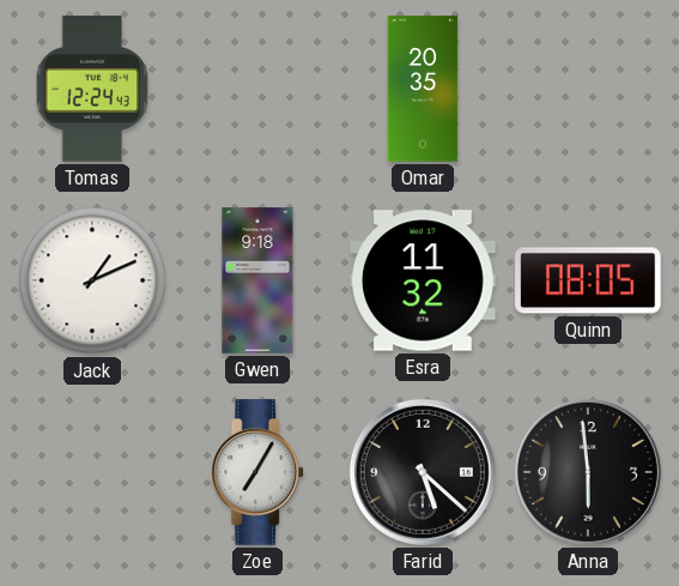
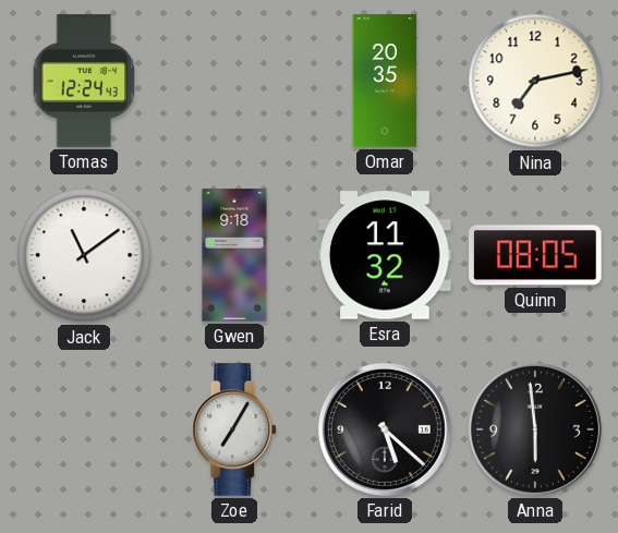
Nina: none -> 7:13
Jack: 1:11 -> 11:09
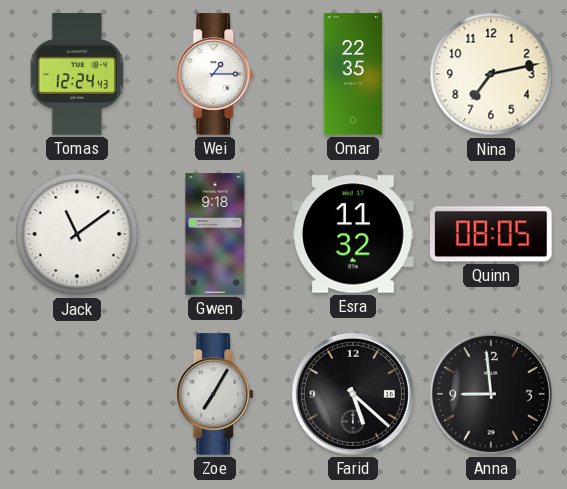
Wei: none -> 1:15
Omar: 20:35 -> 22:35
Anna: 5:59 -> 8:59
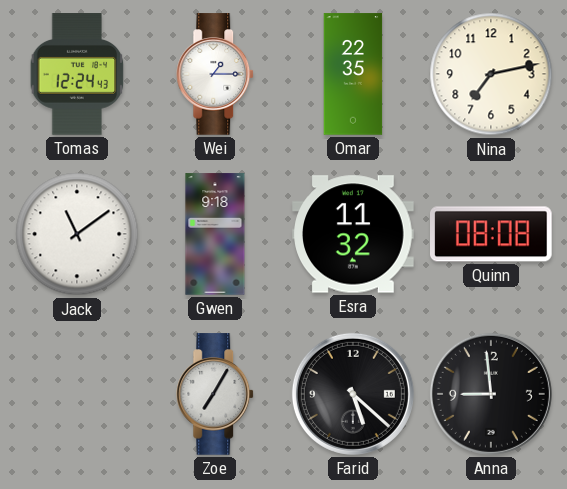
Quinn: 08:05 -> 08:08
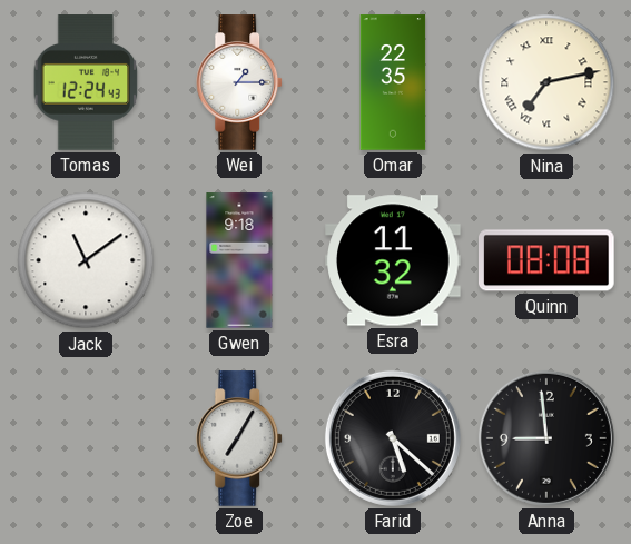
Nina numerals: Arabic -> Roman
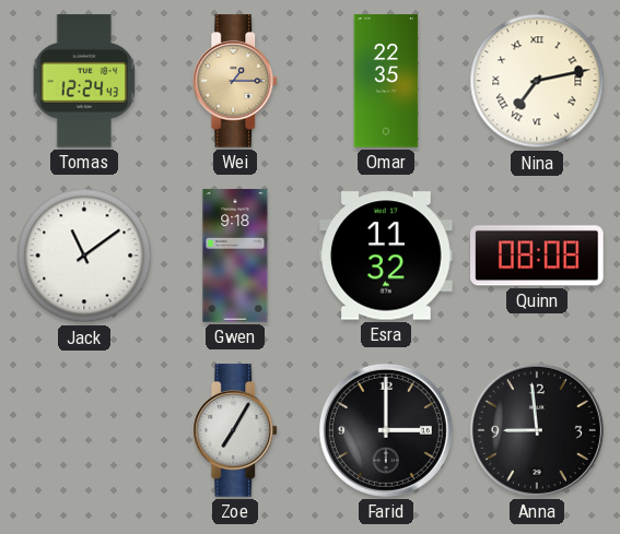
Wei dial: white -> champagne
Farid: 5:22 -> 3:00
